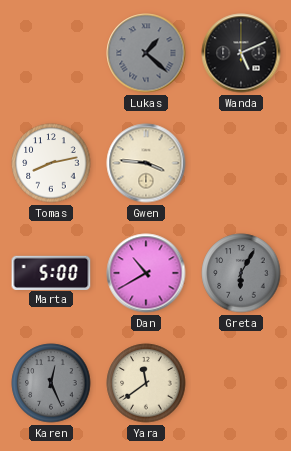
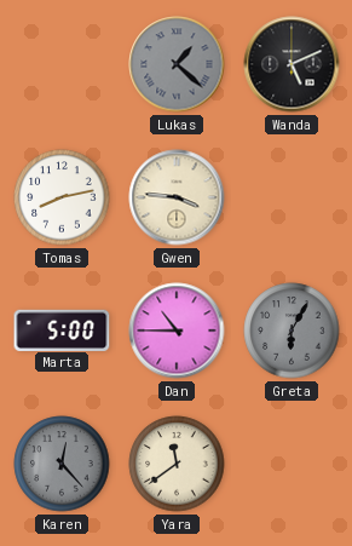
Dan: 10:40 -> 10:45
Karen: 12:26 -> 12:23
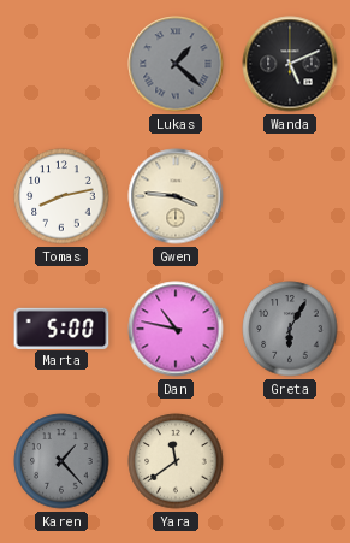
Dan: 10:45 -> 10:47
Karen: 12:23 -> 1:23
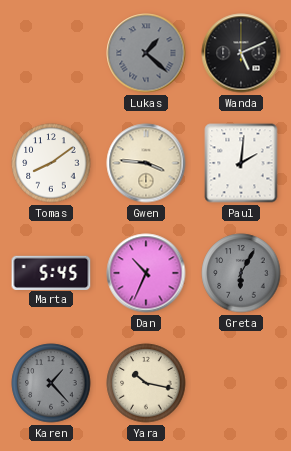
Tomas: 8:13 -> 8:09
Paul: none -> 2:01
Marta: 5:00 -> 5:45
Dan: 10:47 -> 10:34
Yara: 11:39 -> 10:17
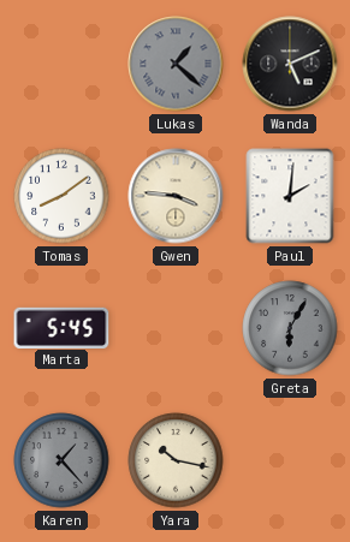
Dan: 10:34 -> none
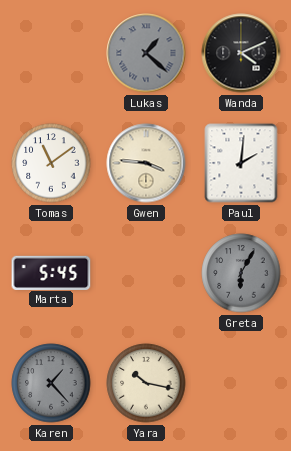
Wanda: 5:11 -> 4:11
Tomas: 8:09 -> 11:09
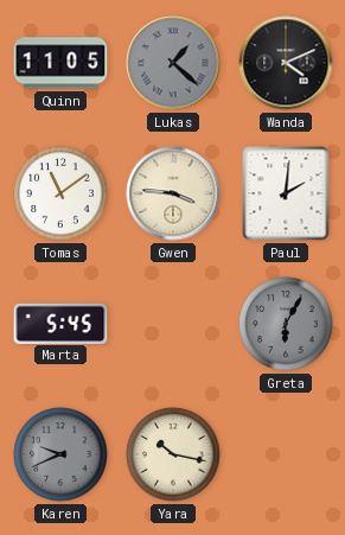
Quinn: none -> 11:05
Karen: 1:23 -> 9:41
